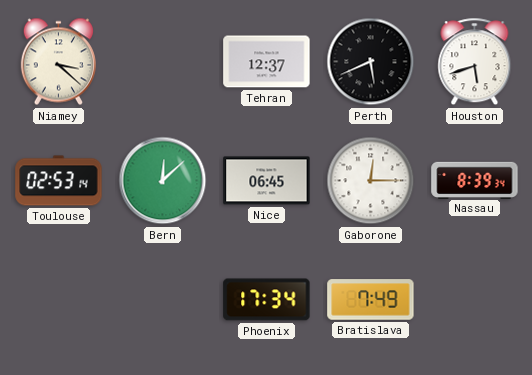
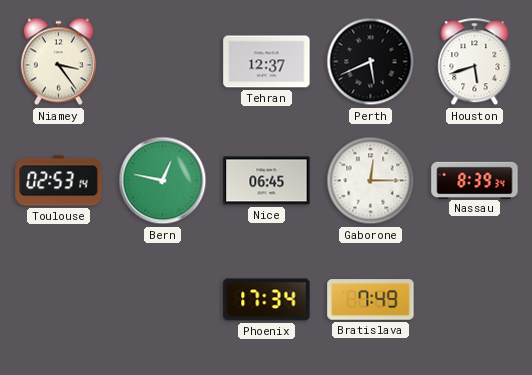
Niamey: 3:22 -> 3:24
Bern: 12:08 -> 12:47
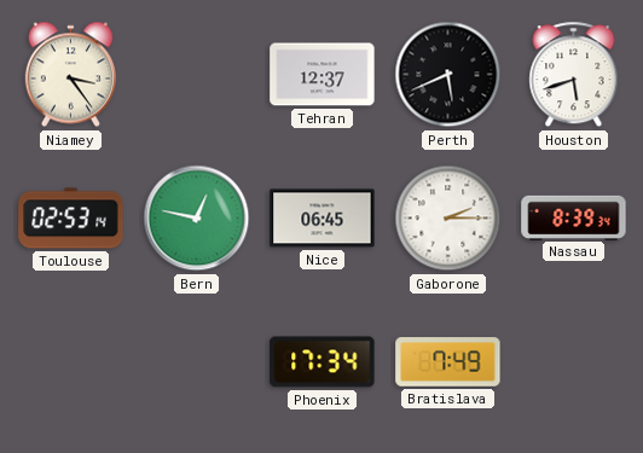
Gaborone: 12:15 -> 2:15
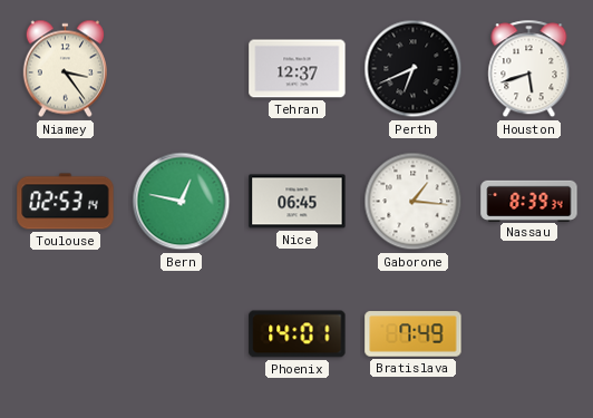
Perth: 5:41 -> 6:41
Gaborone: 2:15 -> 1:16
Phoenix: 17:34 -> 14:01
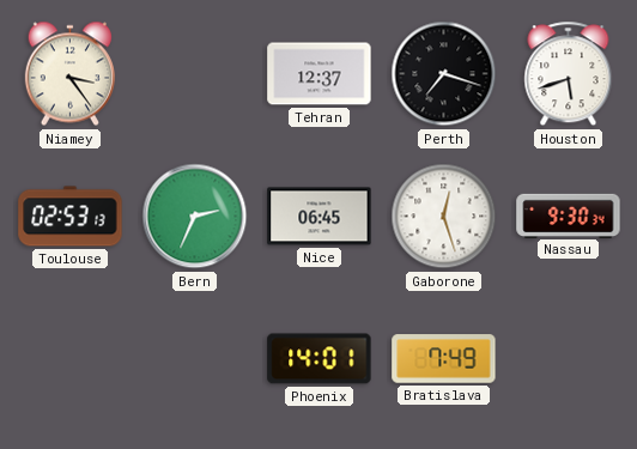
Perth: 6:41 -> 7:18
Toulouse: 02:53:14 -> 02:53:13
Bern: 12:47 -> 2:34
Gaborone: 1:16 -> 12:27
Nassau: 8:39 -> 9:30
